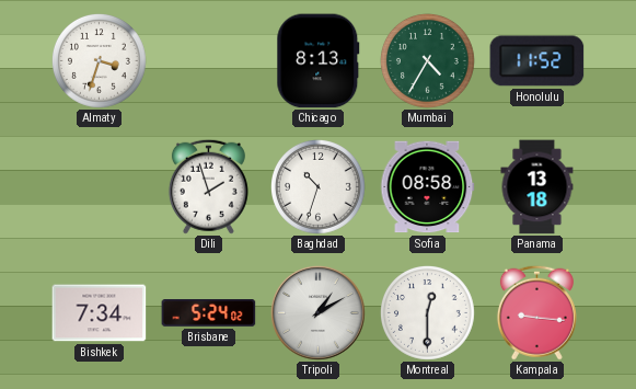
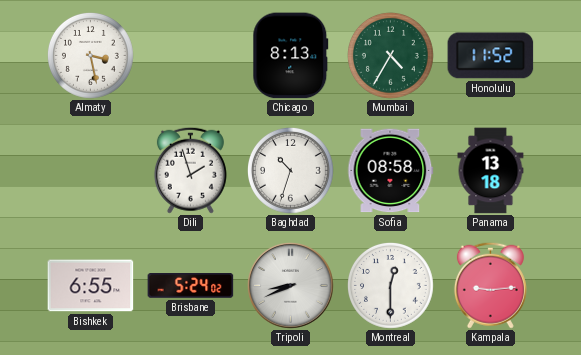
Almaty: 3:33 -> 3:28
Bishkek: 7:34 -> 6:55
Tripoli: 1:10 -> 8:41
Kampala: 9:16 -> 9:14
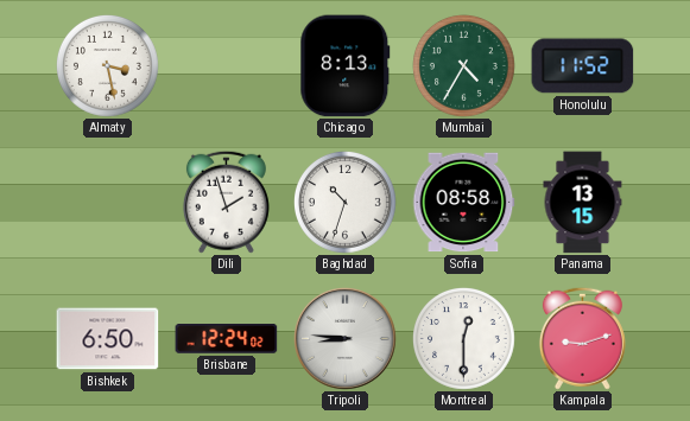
Panama: 13:18 -> 13:15
Bishkek: 6:55 -> 6:50
Brisbane: 5:24 -> 12:24
Tripoli: 8:41 -> 8:46
Kampala: 9:14 -> 9:12
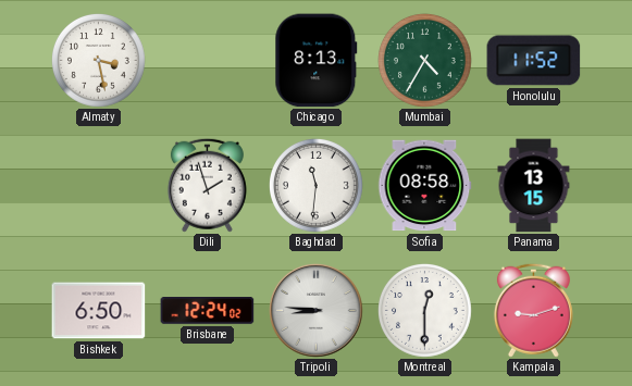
Baghdad: 10:33 -> 11:31
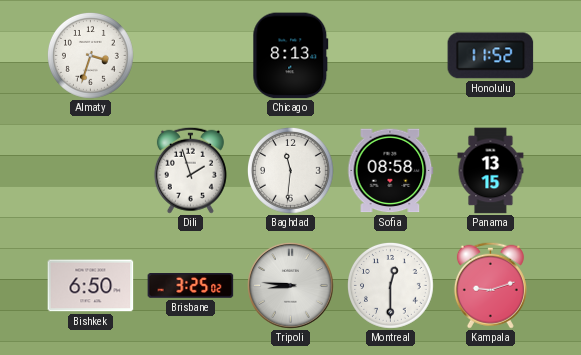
Almaty: 3:28 -> 3:33
Mumbai: 4:35 -> none
Brisbane: 12:24 -> 3:25
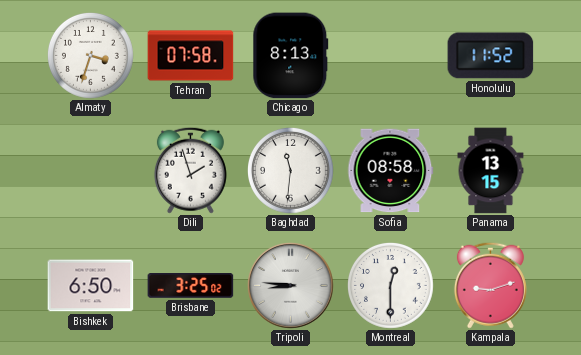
Tehran: none -> 07:58
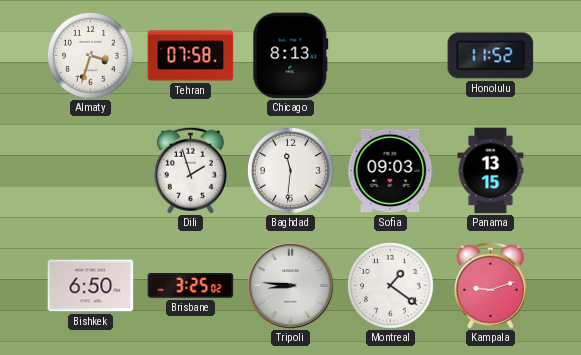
Sofia: 08:58 -> 09:03
Montreal: 12:30 -> 1:21
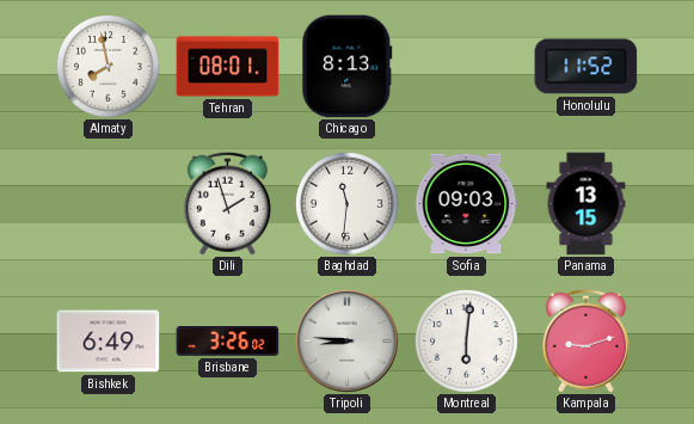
Almaty: 3:33 -> 7:58
Tehran: 07:58 -> 08:01
Bishkek: 6:50 -> 6:49
Brisbane: 3:25 -> 3:26
Montreal: 1:21 -> 6:01
